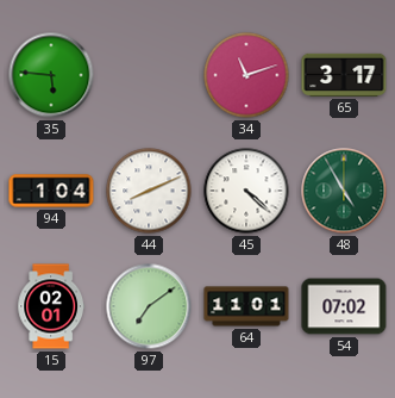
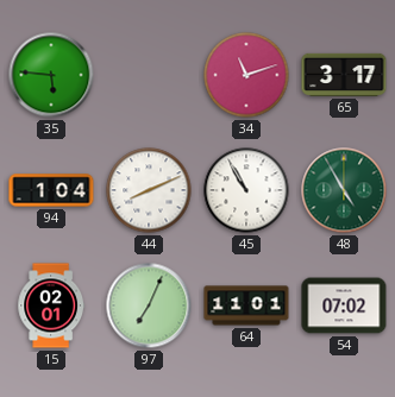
45: 4:22 -> 10:55
97: 7:09 -> 7:04
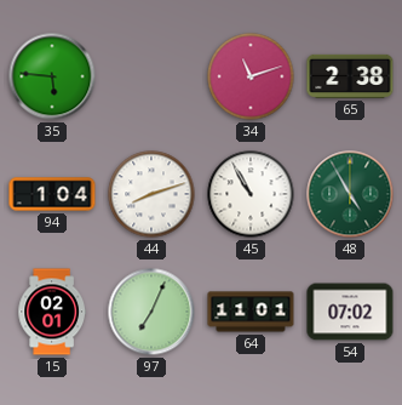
65: 3:17 -> 2:38
44: 8:11 -> 8:12
